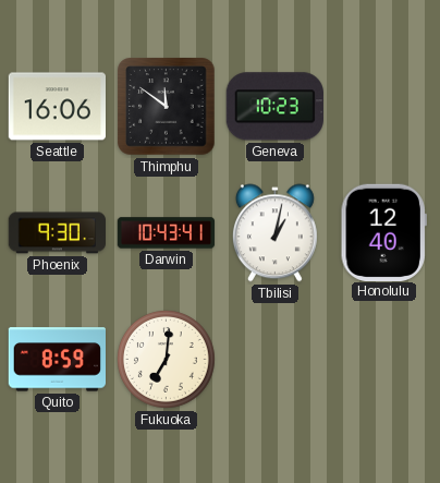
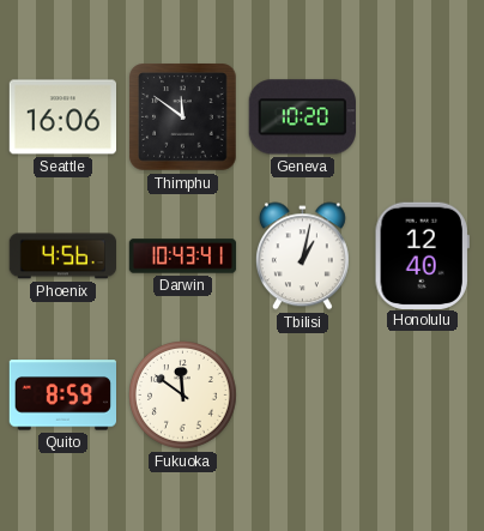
Geneva: 10:23 -> 10:20
Phoenix: 9:30 -> 4:56
Fukuoka: 7:01 -> 11:51
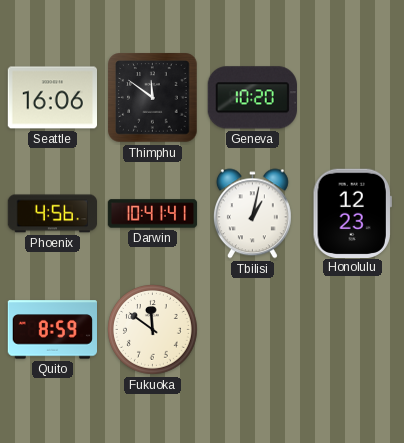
Darwin: 10:43 -> 10:41
Honolulu: 12:40 -> 12:23
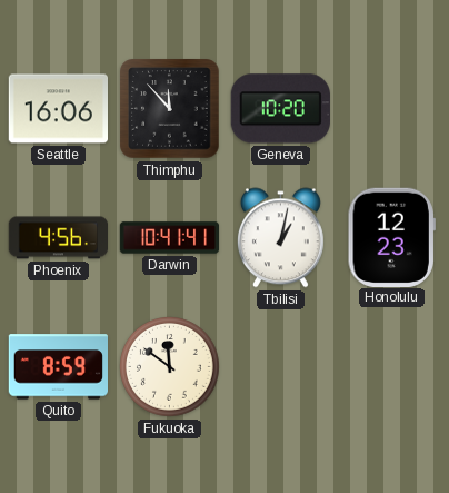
Thimphu: 11:51 -> 11:53
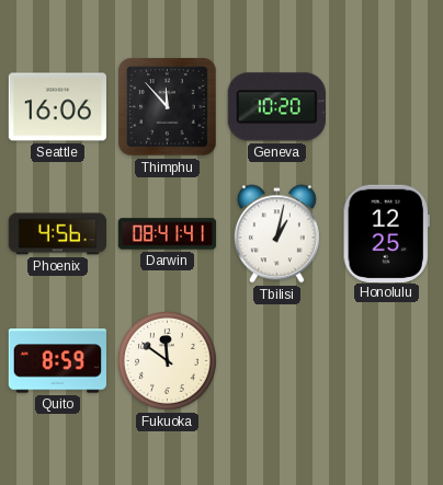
Darwin: 10:41 -> 08:41
Honolulu: 12:23 -> 12:25
